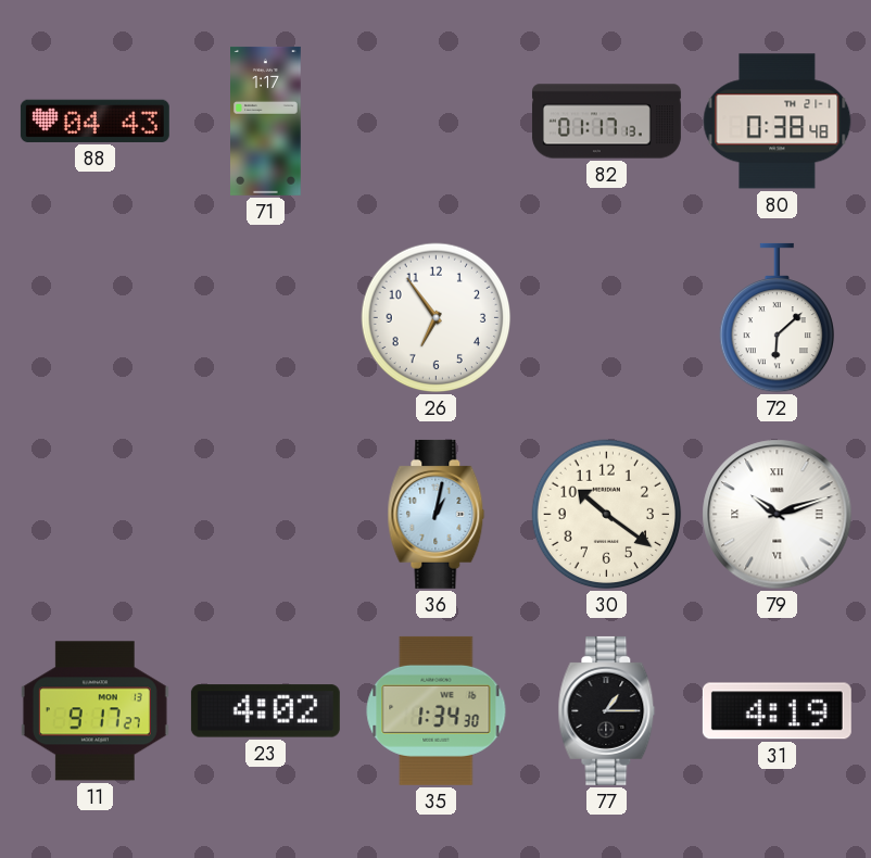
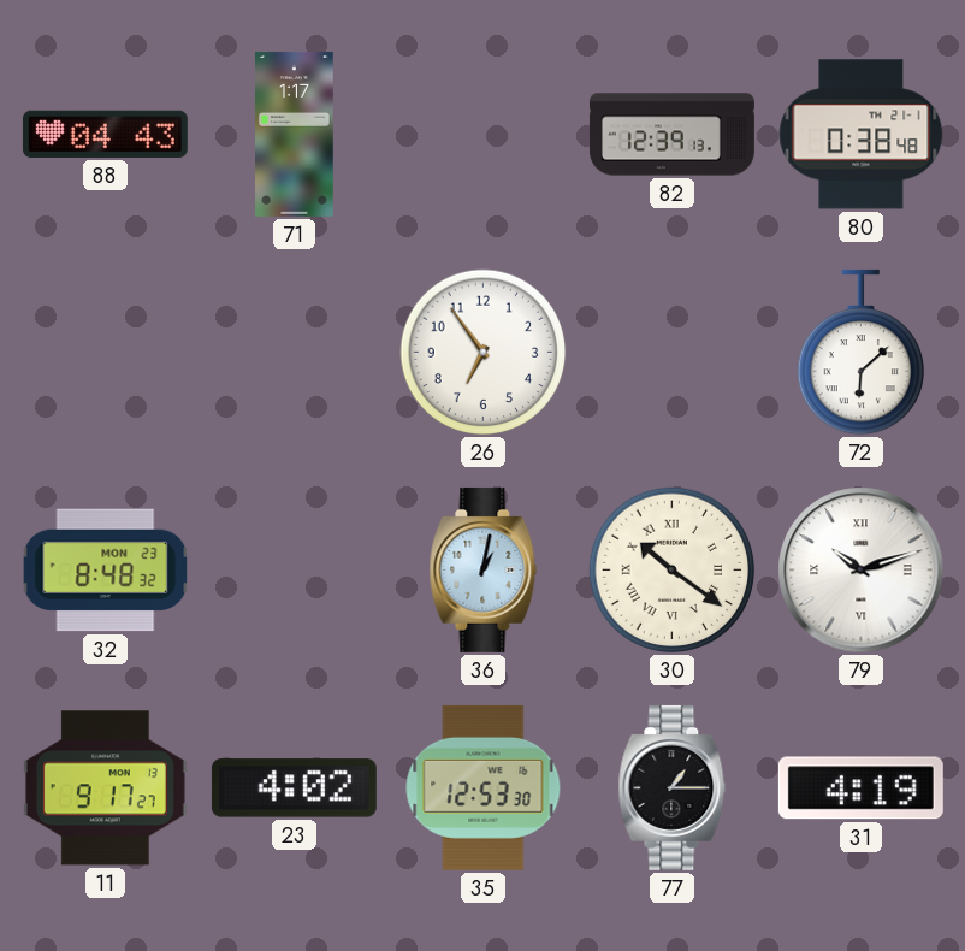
82: 01:17 -> 12:39
32: none -> 8:48
30 numerals: Arabic -> Roman
35: 1:34 -> 12:53
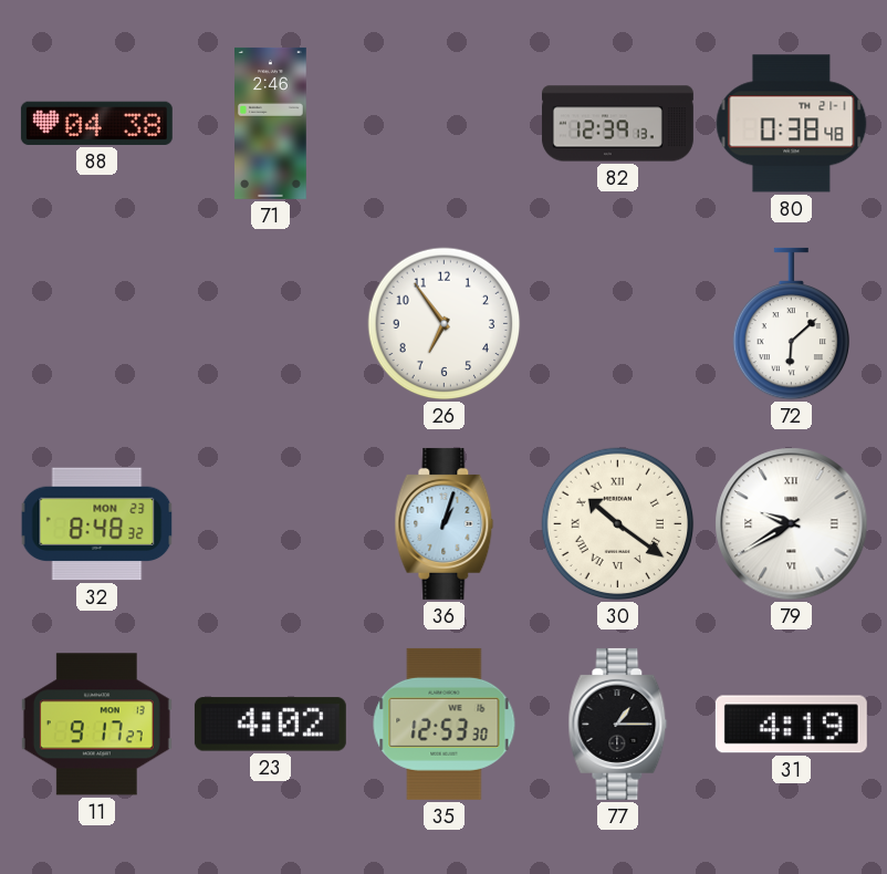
88: 04:43 -> 04:38
71: 1:17 -> 2:46
36: 1:02 -> 1:03
79: 10:12 -> 9:40
